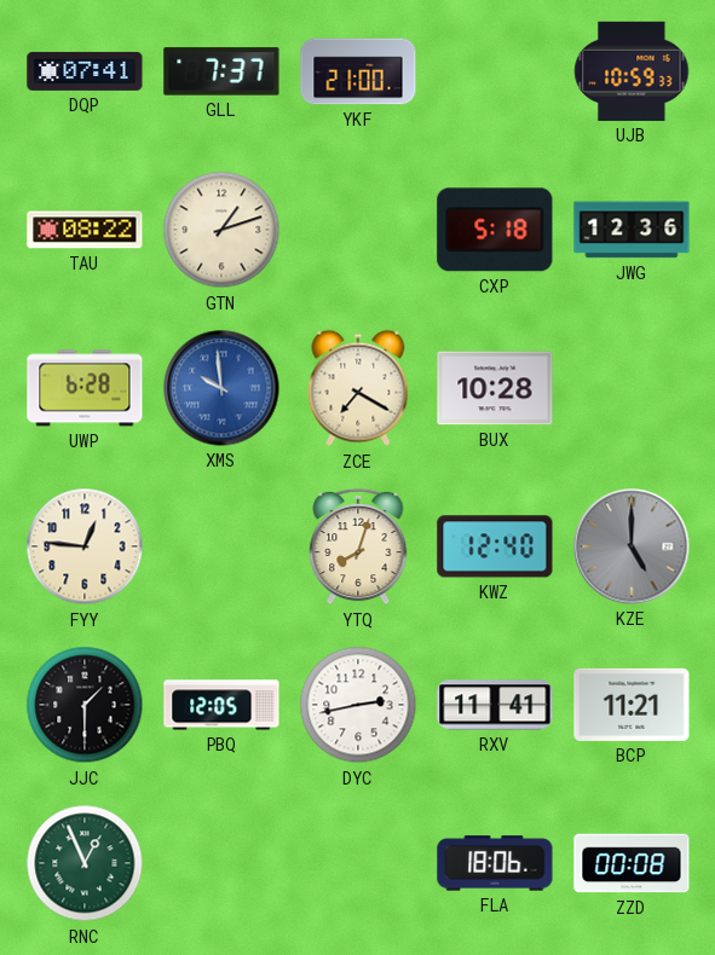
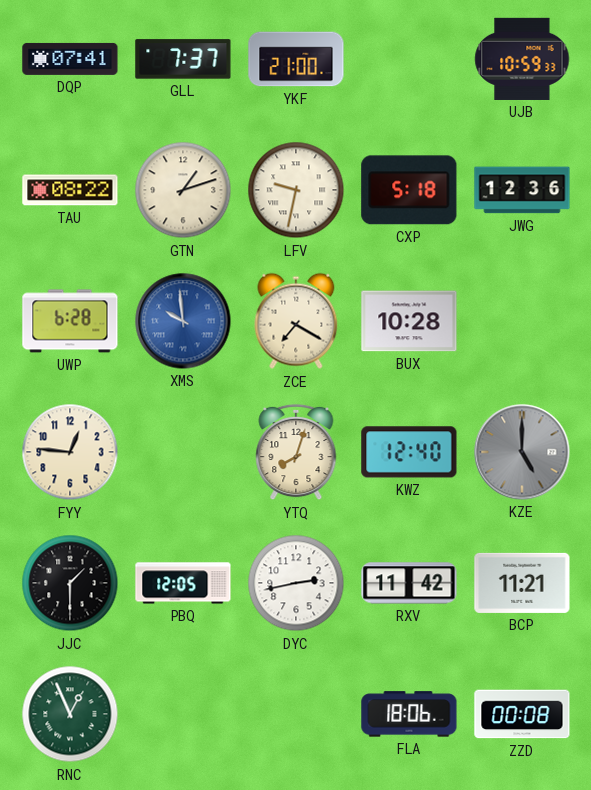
LFV: none -> 9:32
RXV: 11:41 -> 11:42
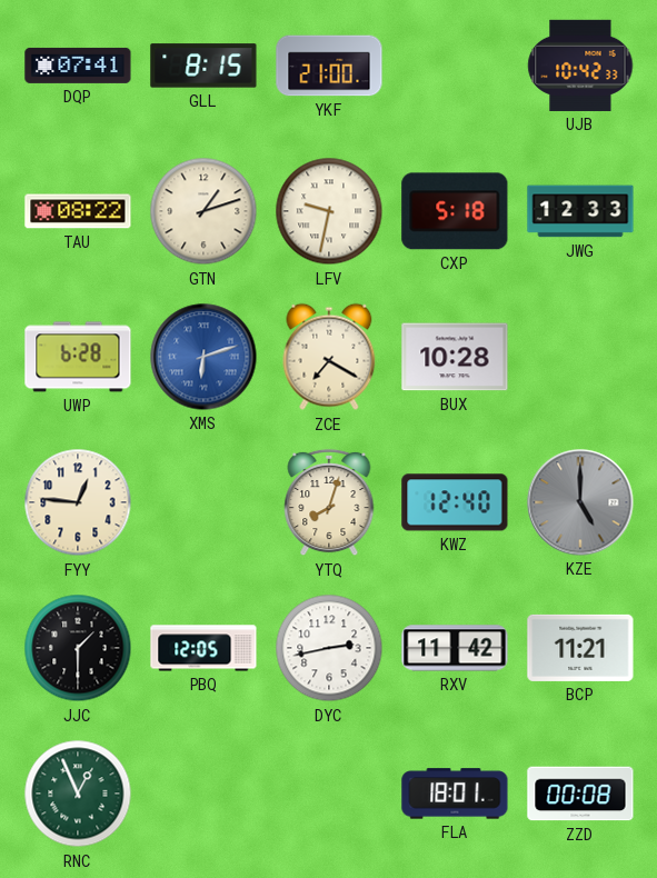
GLL: 7:37 -> 8:15
UJB: 10:59 -> 10:42
JWG: 12:36 -> 12:33
XMS: 9:59 -> 6:12
FLA: 18:06 -> 18:01
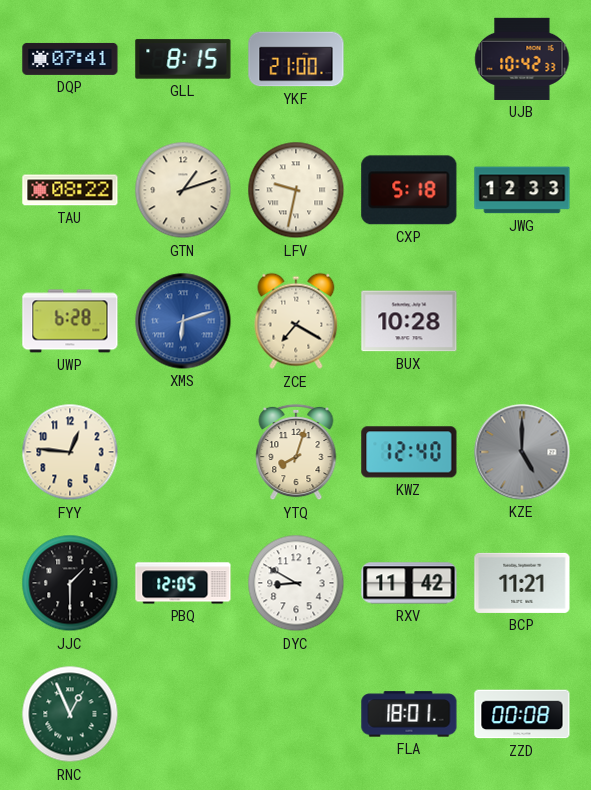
DYC: 2:43 -> 8:50
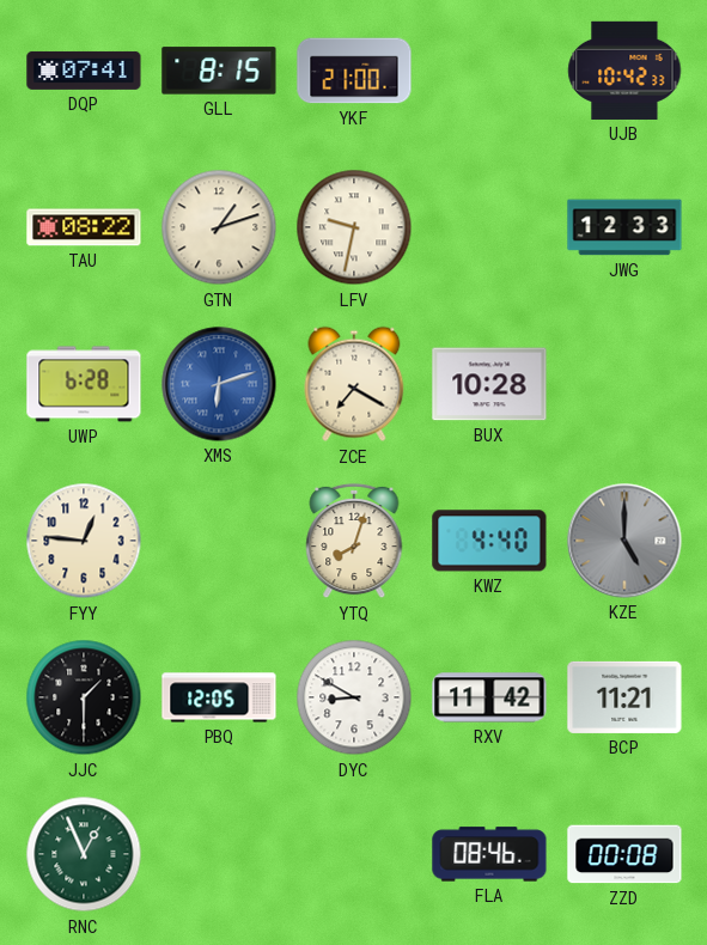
CXP: 5:18 -> none
KWZ: 12:40 -> 4:40
FLA: 18:01 -> 08:46
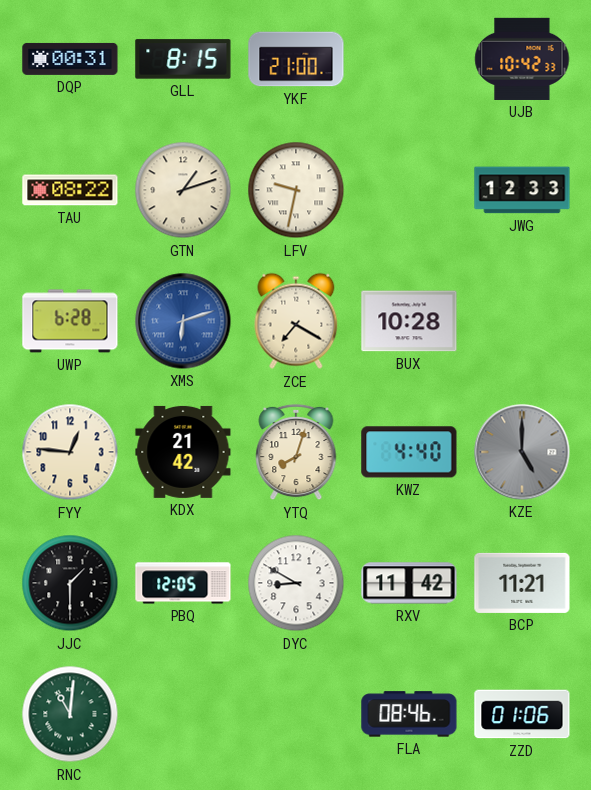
DQP: 07:41 -> 00:31
KDX: none -> 21:42
RNC: 12:56 -> 11:01
ZZD: 00:08 -> 01:06
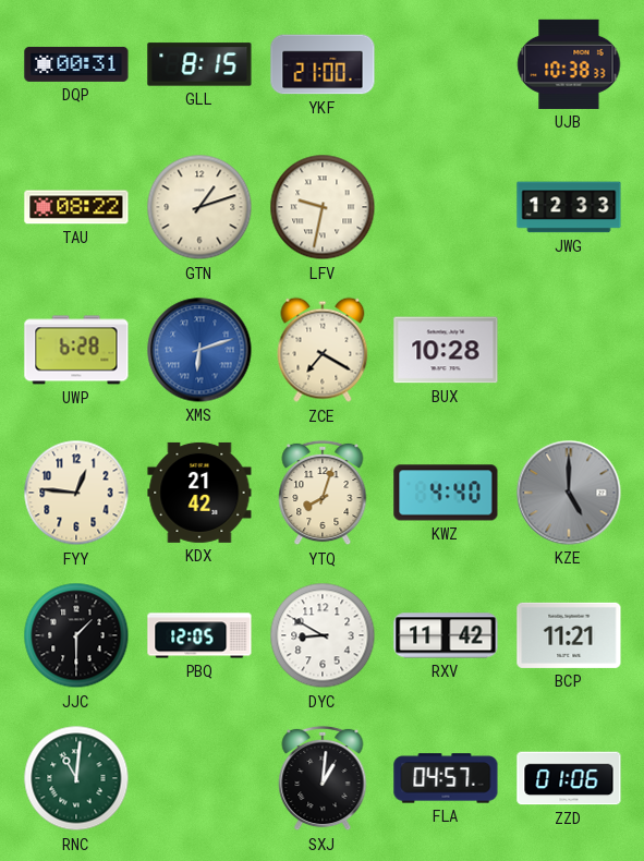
UJB: 10:42 -> 10:38
SXJ: none -> 1:01
FLA: 08:46 -> 04:57
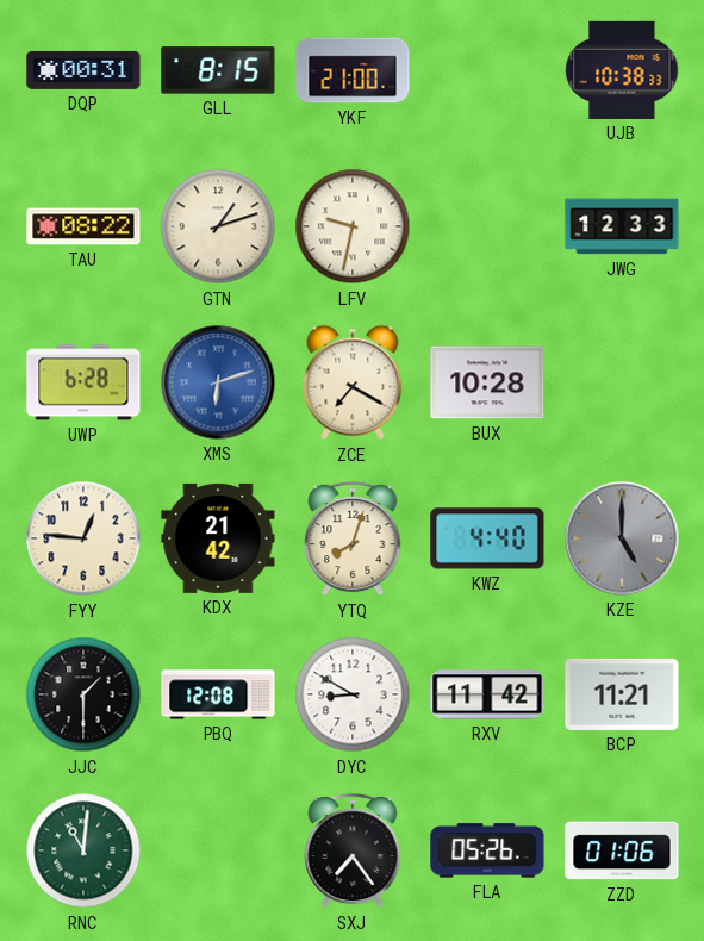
PBQ: 12:05 -> 12:08
SXJ: 1:01 -> 7:24
FLA: 04:57 -> 05:26
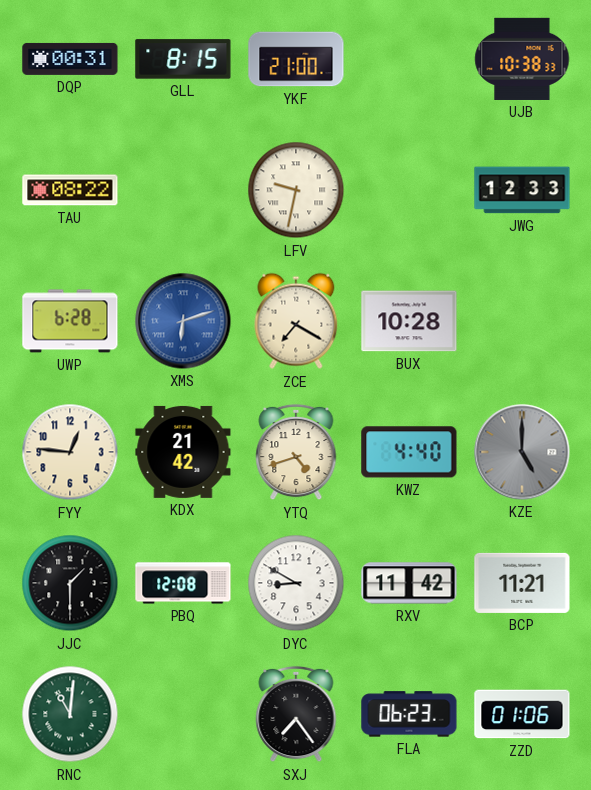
GTN: 1:12 -> none
YTQ: 8:03 -> 4:42
FLA: 05:26 -> 06:23
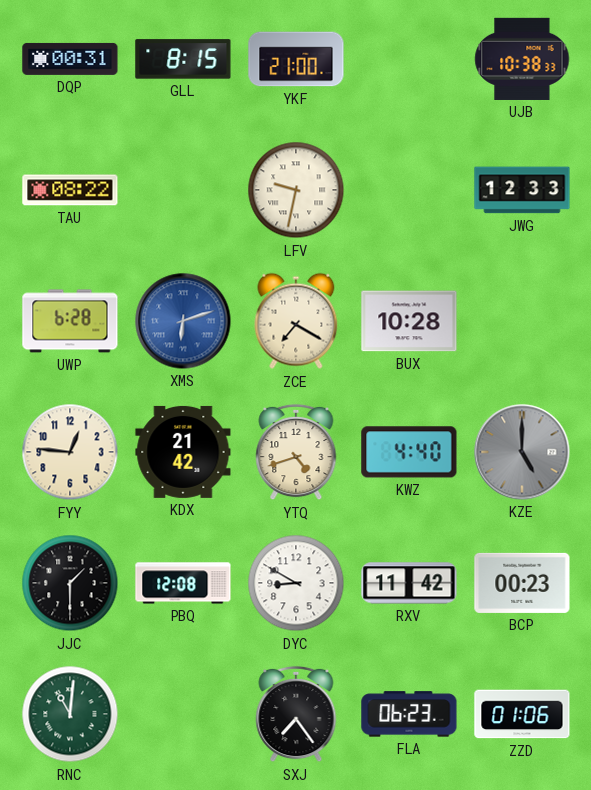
BCP: 11:21 -> 00:23
